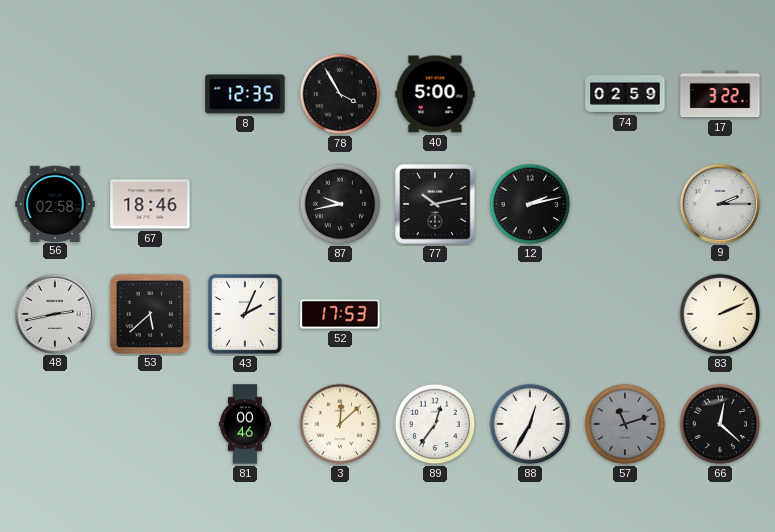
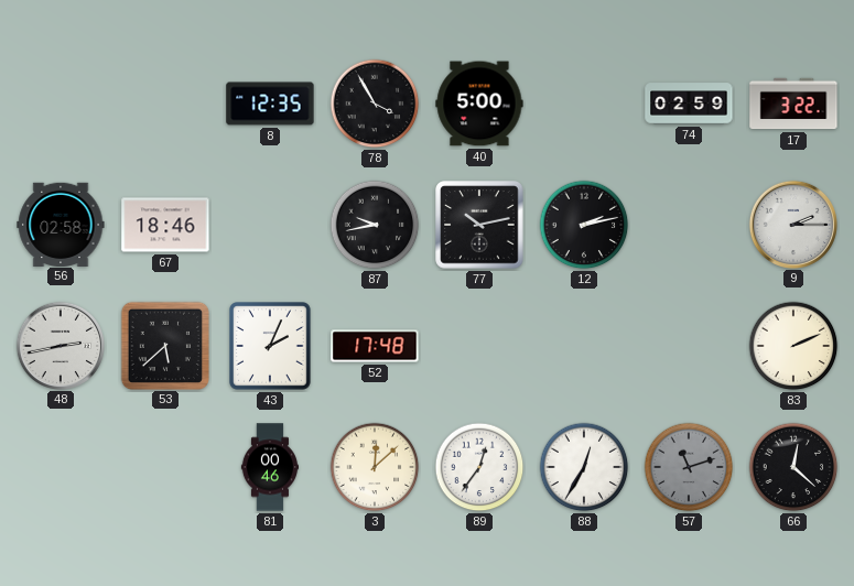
52: 17:53 -> 17:48
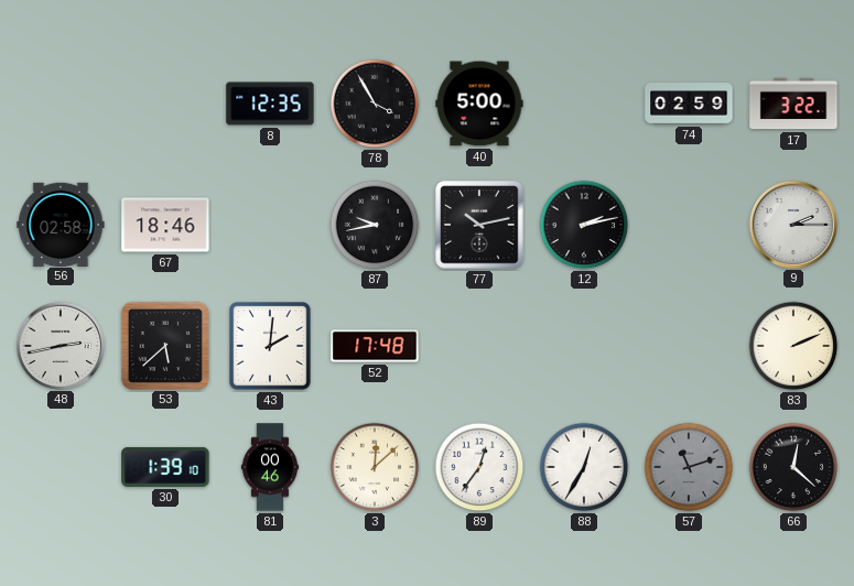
43: 2:04 -> 2:01
30: none -> 1:39
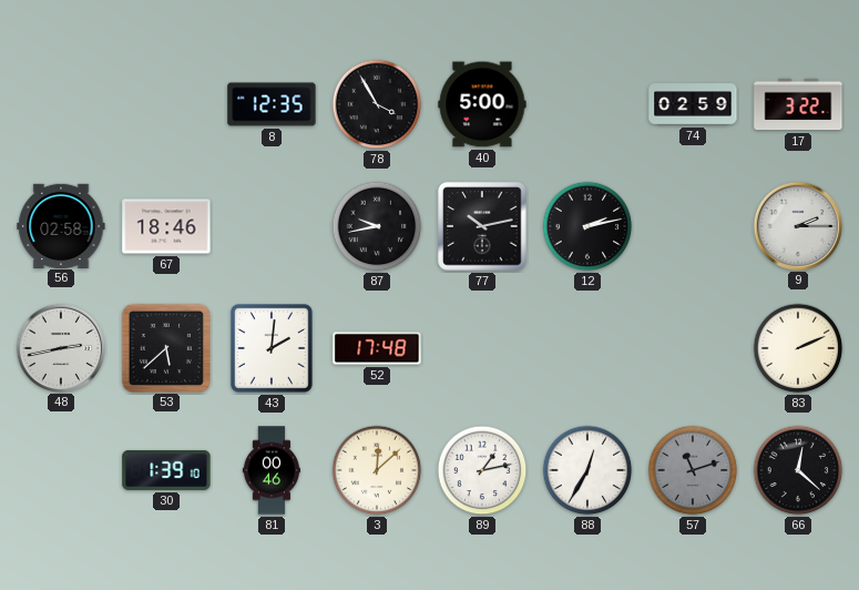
89: 12:36 -> 1:13
